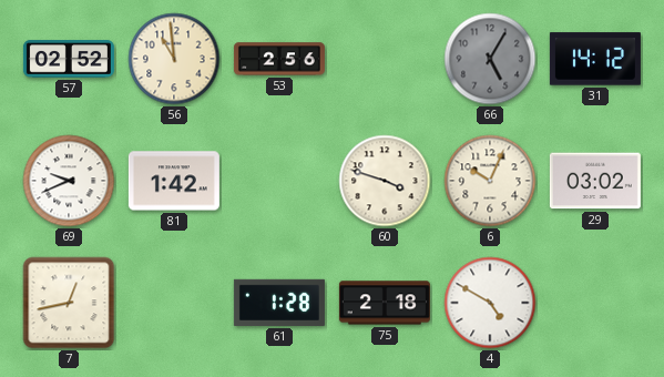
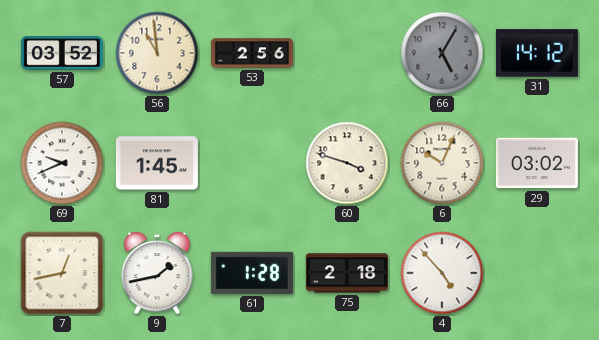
57: 02:52 -> 03:52
81: 1:42 -> 1:45
9: none -> 1:43
4: 4:50 -> 4:53
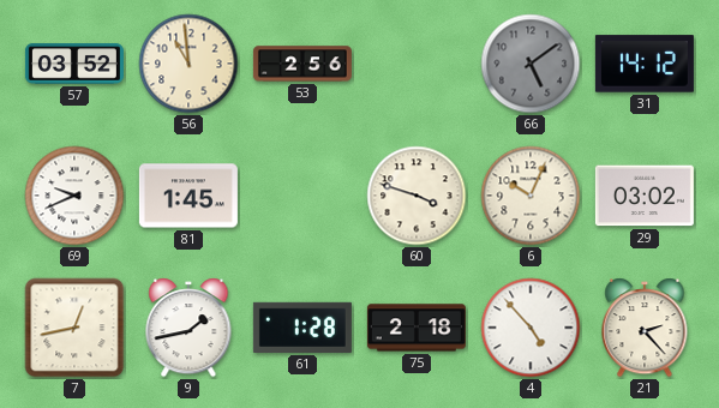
66: 5:05 -> 5:09
21: none -> 2:23
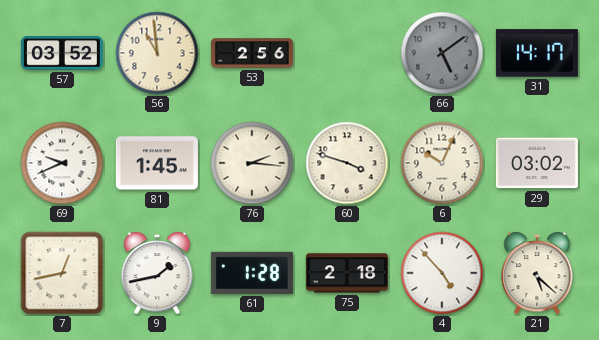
31: 14:12 -> 14:17
76: none -> 2:16
21: 2:23 -> 5:22
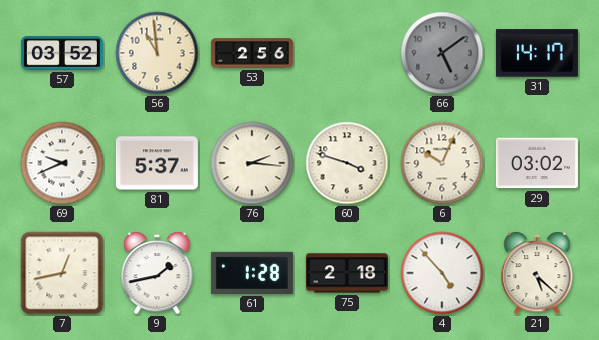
81: 1:45 -> 5:37
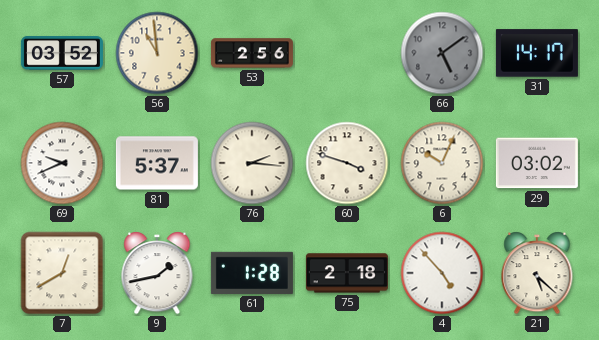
7: 12:43 -> 12:40
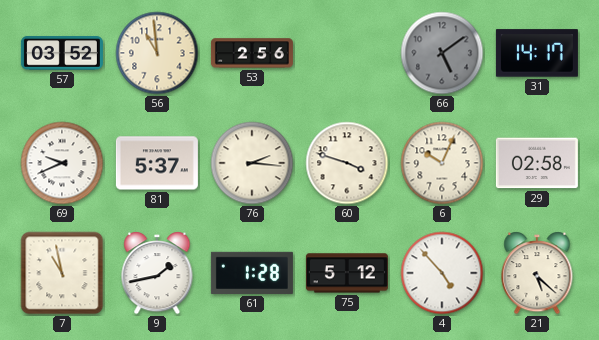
29: 03:02 -> 02:58
7: 12:40 -> 10:58
75: 2:18 -> 5:12
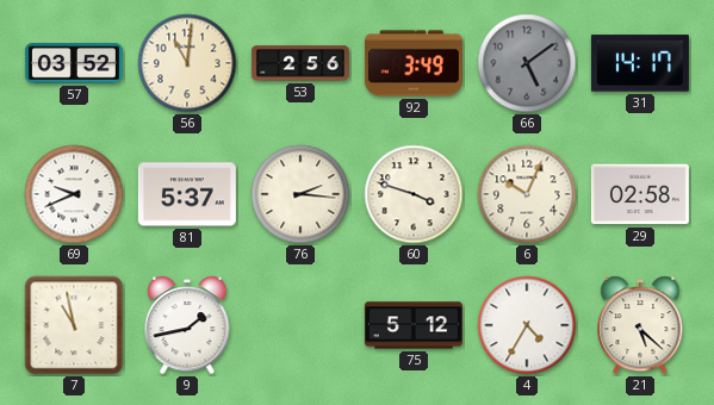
56: 10:59 -> 11:01
92: none -> 3:49
61: 1:28 -> none
4: 4:53 -> 4:35
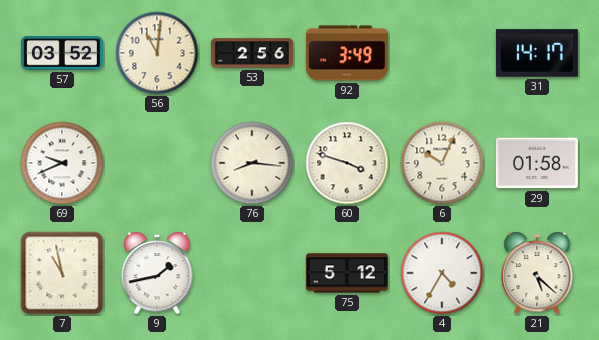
66: 5:09 -> none
81: 5:37 -> none
76: 2:16 -> 8:16
29: 02:58 -> 01:58
